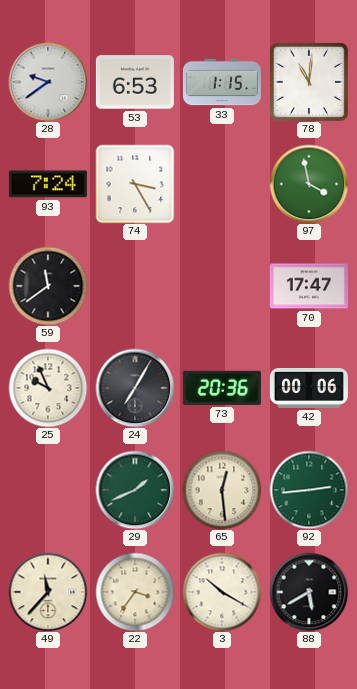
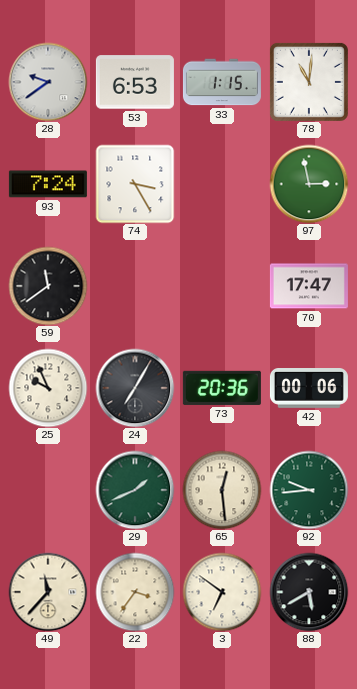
97: 3:58 -> 2:58
92: 2:44 -> 9:44
3: 10:20 -> 6:51
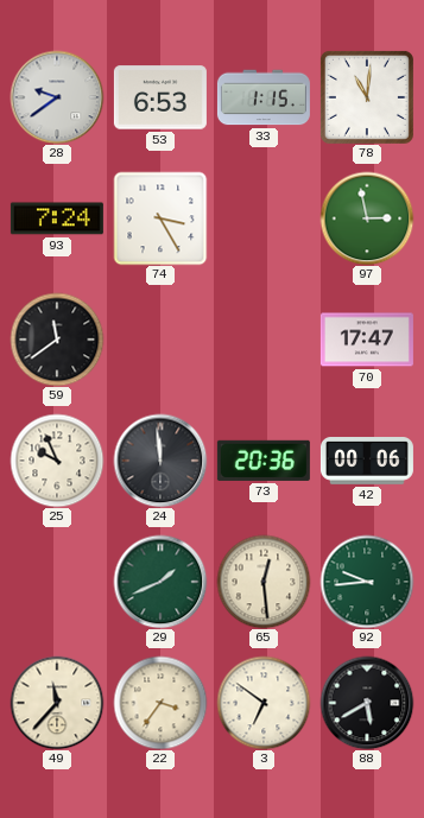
24: 7:05 -> 11:59
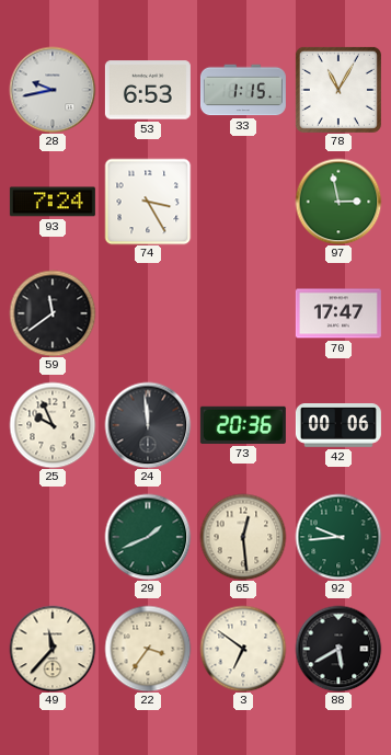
28: 9:39 -> 9:43
78: 11:01 -> 11:05
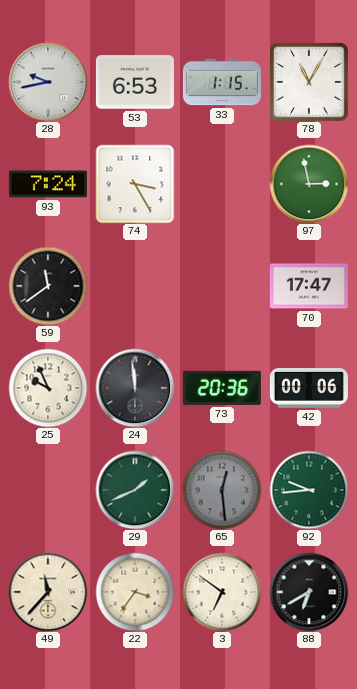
65 dial: cream -> grey
88: 5:40 -> 6:40
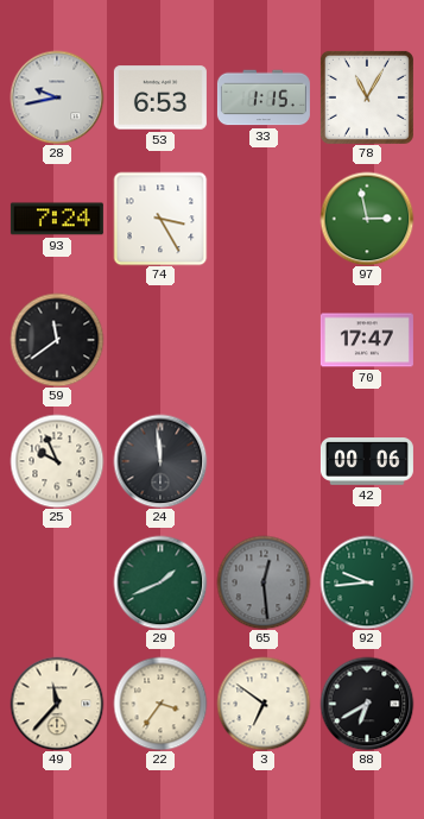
73: 20:36 -> none
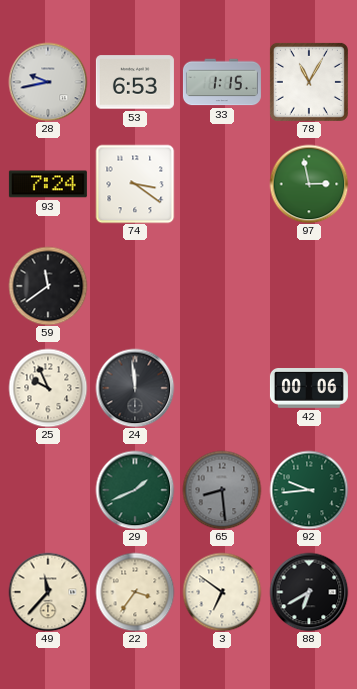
74: 3:25 -> 3:21
70: 17:47 -> none
65: 12:29 -> 8:29
